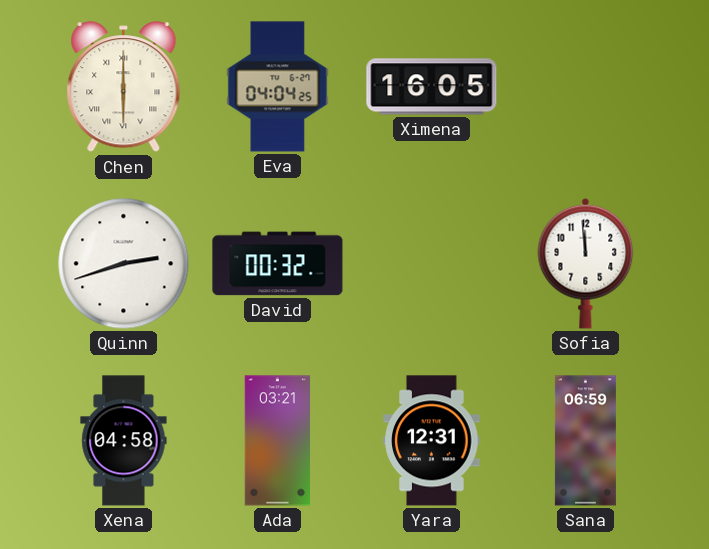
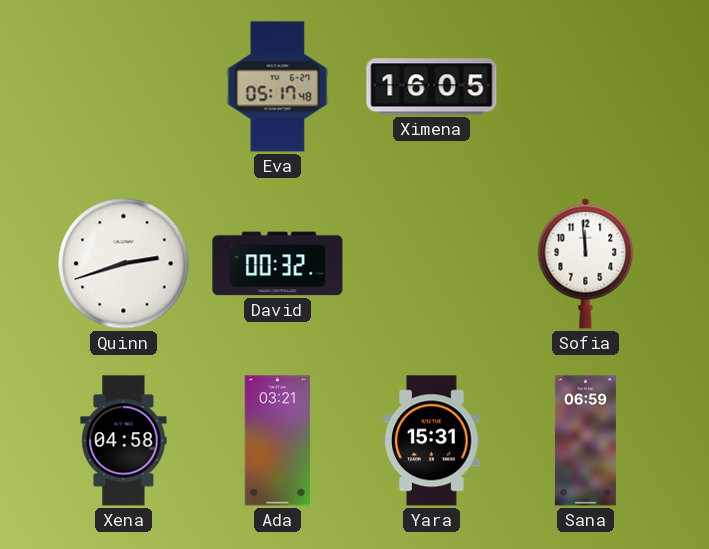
Chen: 6:00 -> none
Eva: 04:04 -> 05:17
Yara: 12:31 -> 15:31
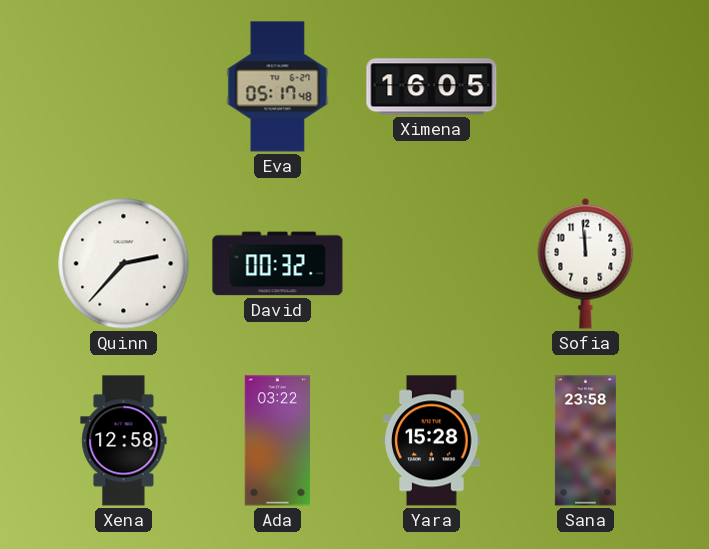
Quinn: 2:42 -> 2:37
Xena: 04:58 -> 12:58
Ada: 03:21 -> 03:22
Yara: 15:31 -> 15:28
Sana: 06:59 -> 23:58
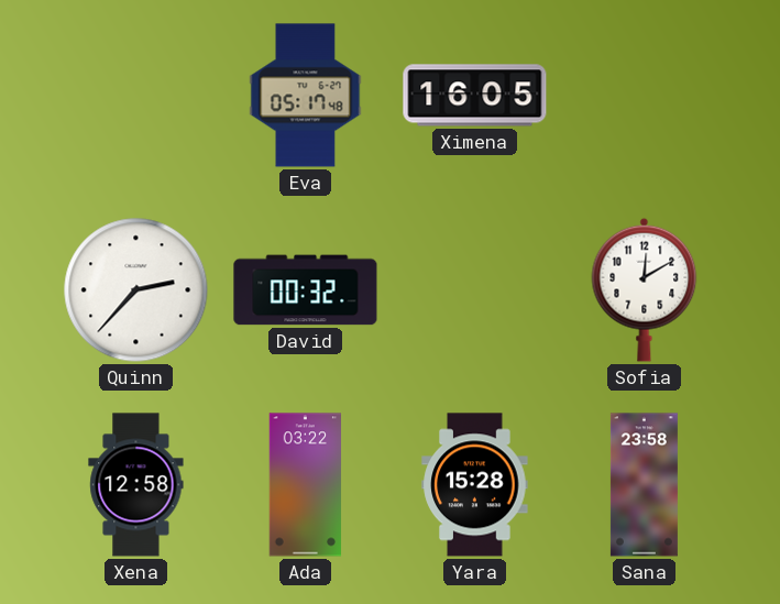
Sofia: 11:59 -> 12:10
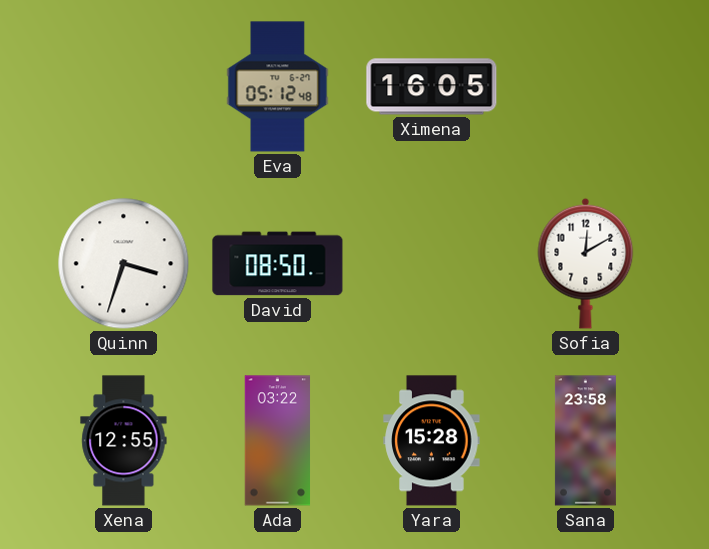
Eva: 05:17 -> 05:12
Quinn: 2:37 -> 3:33
David: 00:32 -> 08:50
Xena: 12:58 -> 12:55
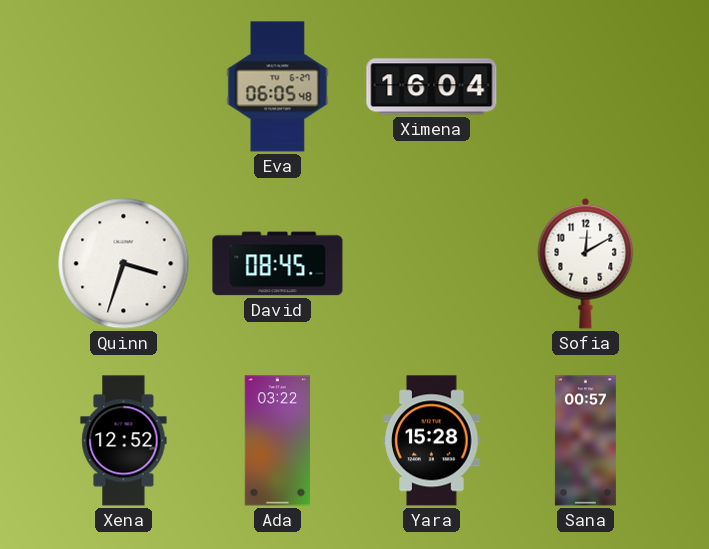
Eva: 05:12 -> 06:05
Ximena: 16:05 -> 16:04
David: 08:50 -> 08:45
Xena: 12:55 -> 12:52
Sana: 23:58 -> 00:57
